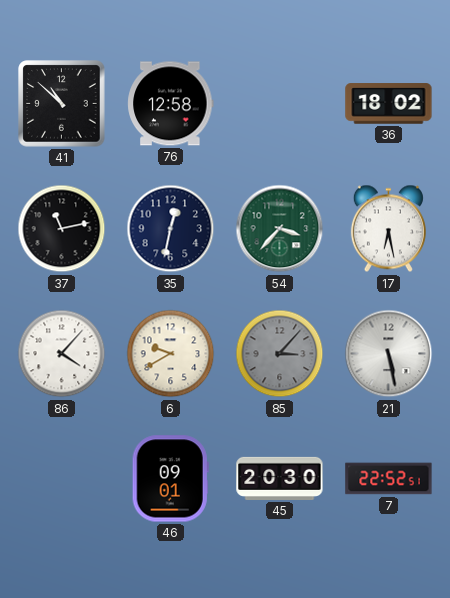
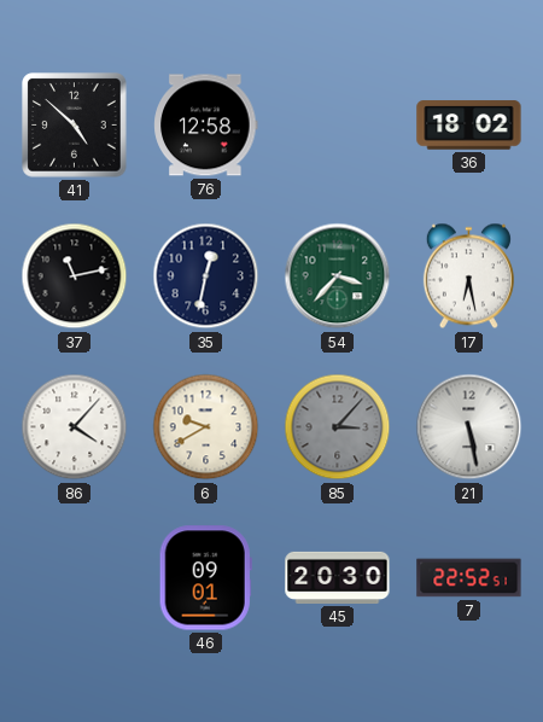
41: 10:52 -> 4:52
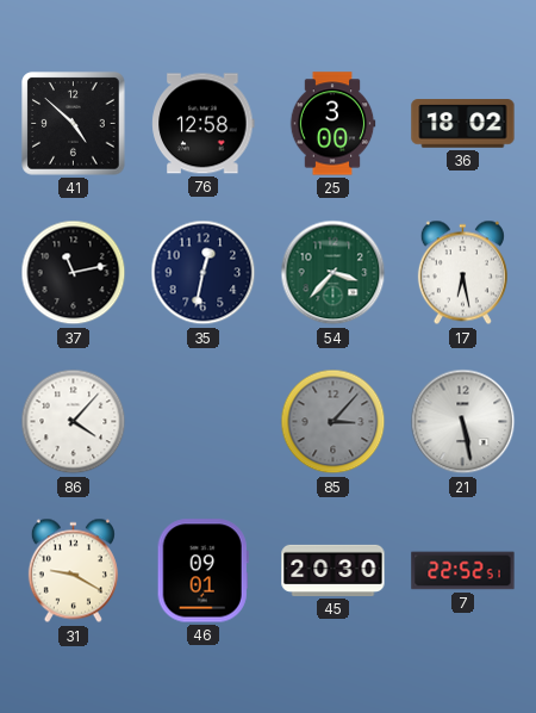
25: none -> 3:00
6: 9:40 -> none
31: none -> 9:20
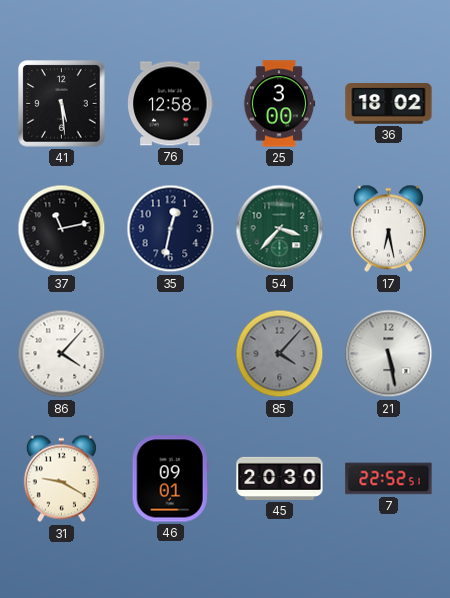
41: 4:52 -> 5:29
85: 3:07 -> 4:07
